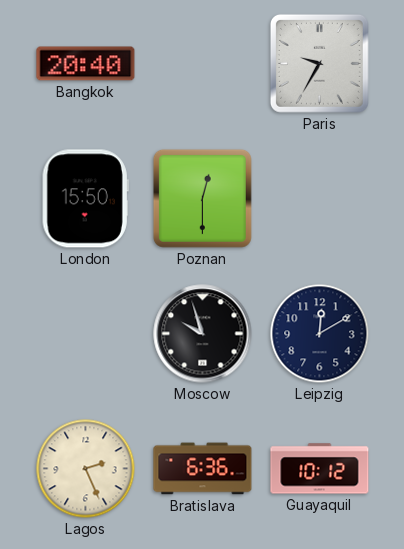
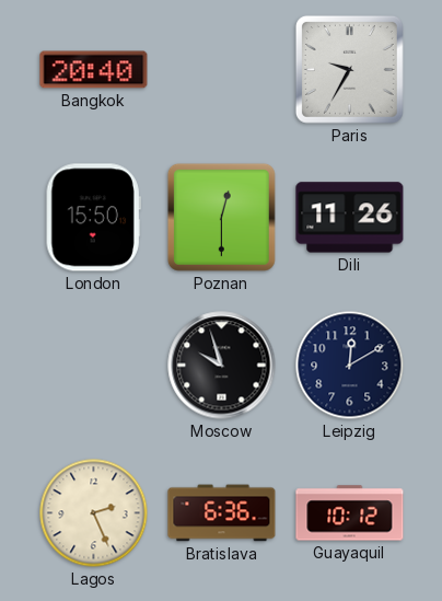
Dili: none -> 11:26
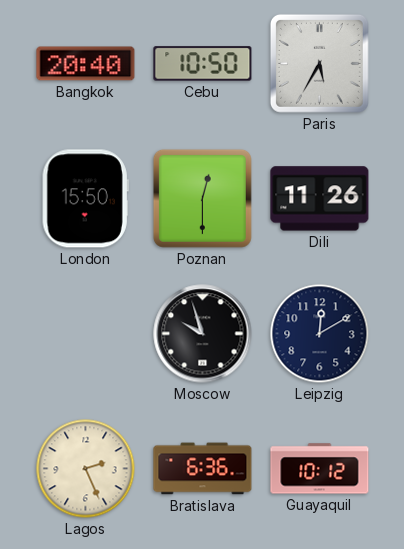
Cebu: none -> 10:50
Paris: 9:35 -> 5:35
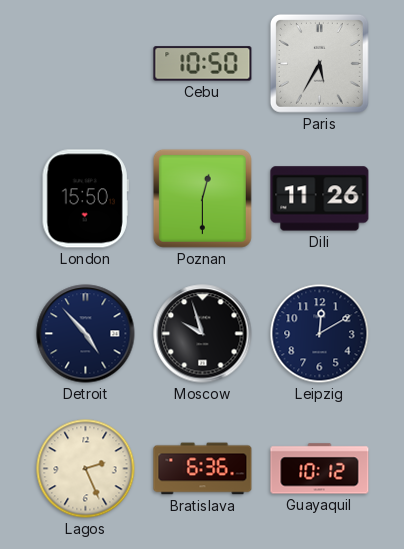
Bangkok: 20:40 -> none
Detroit: none -> 4:53
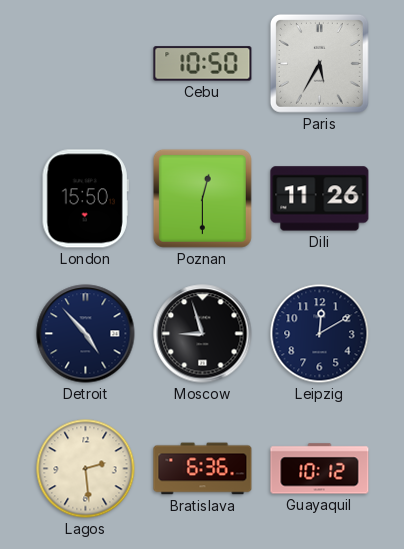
Moscow: 9:57 -> 8:57
Lagos: 2:26 -> 2:29
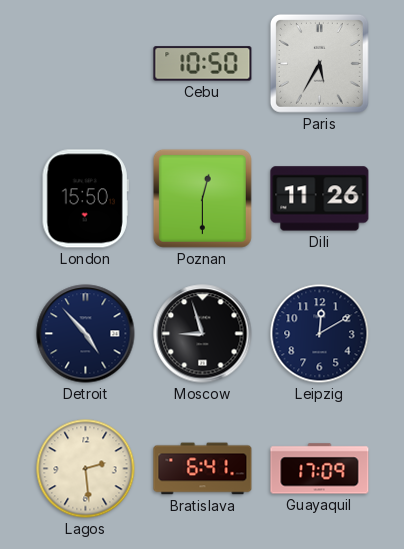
Bratislava: 6:36 -> 6:41
Guayaquil: 10:12 -> 17:09
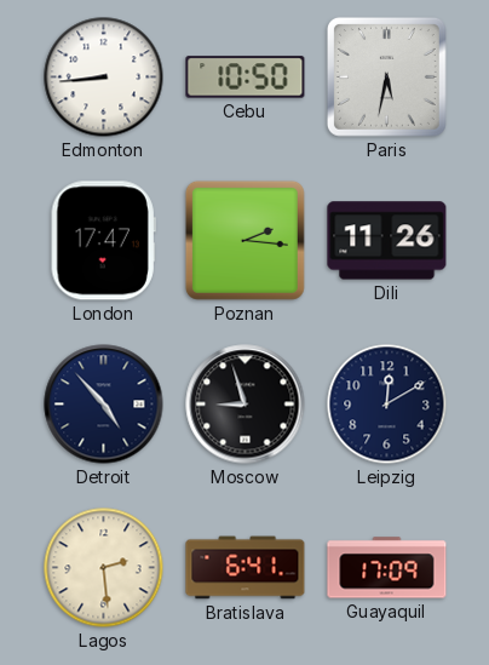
Edmonton: none -> 8:44
Paris: 5:35 -> 5:32
London: 15:50 -> 17:47
Poznan: 12:30 -> 2:16
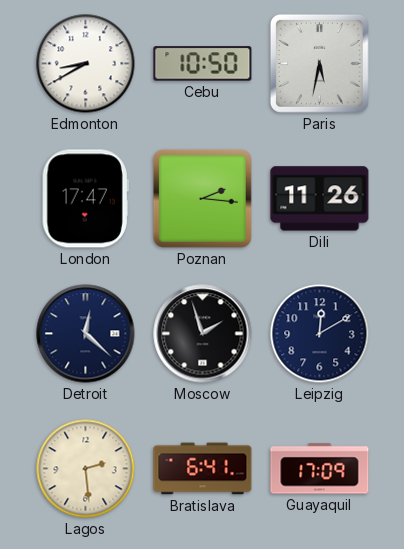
Edmonton: 8:44 -> 8:40
Detroit: 4:53 -> 12:22
Moscow: 8:57 -> 1:57
